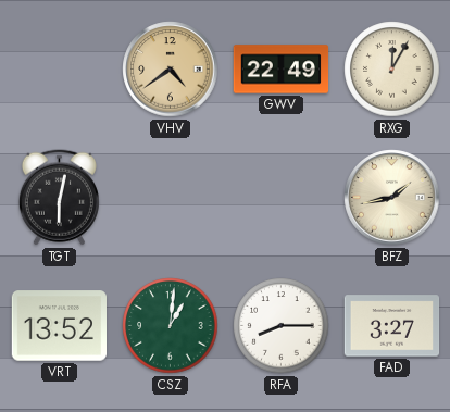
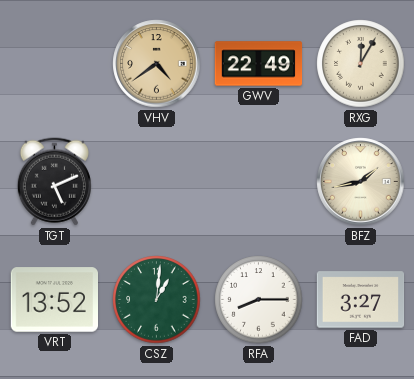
TGT: 6:02 -> 5:11
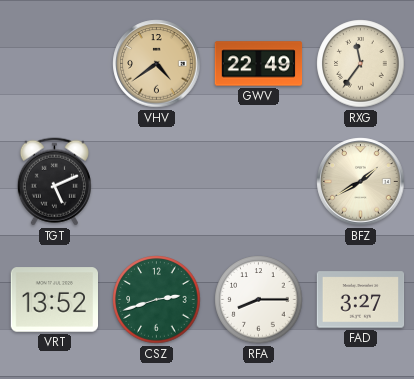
RXG: 12:05 -> 11:36
BFZ: 1:43 -> 1:40
CSZ: 1:01 -> 2:42
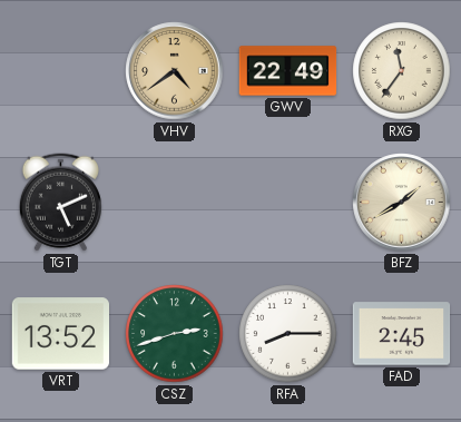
FAD: 3:27 -> 2:45
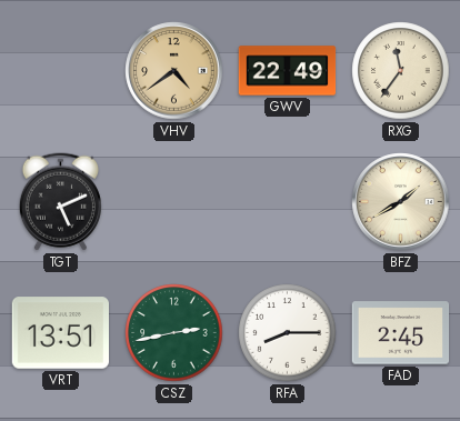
VRT: 13:52 -> 13:51
CSZ: 2:42 -> 2:43
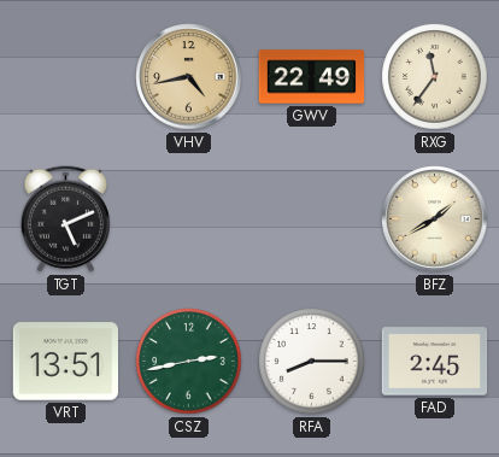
VHV: 4:39 -> 4:43
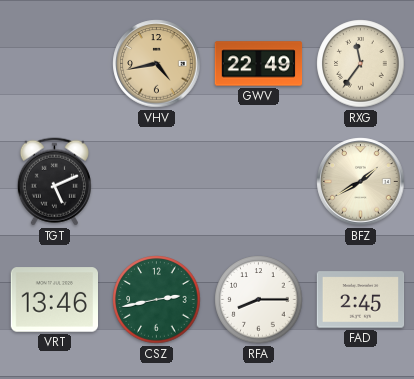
VRT: 13:51 -> 13:46
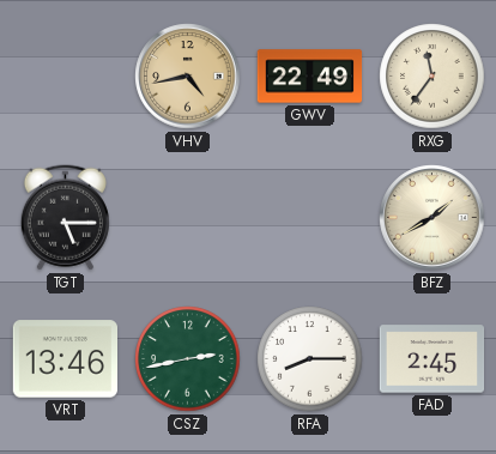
TGT: 5:11 -> 5:15
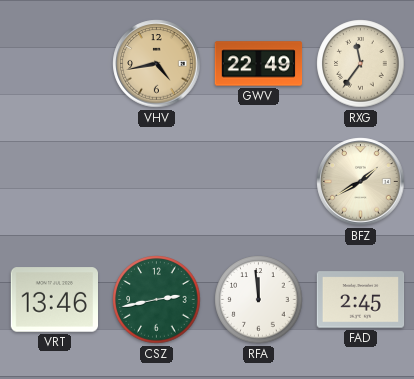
TGT: 5:15 -> none
RFA: 8:15 -> 11:59
